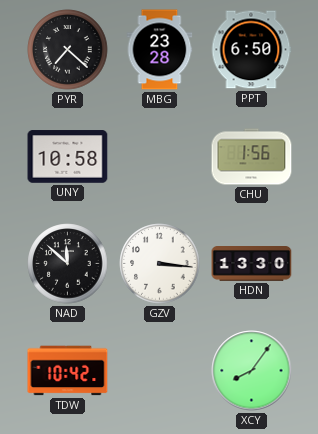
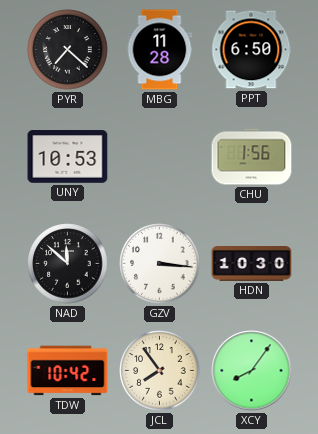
MBG: 23:28 -> 11:28
UNY: 10:58 -> 10:53
HDN: 13:30 -> 10:30
JCL: none -> 7:54
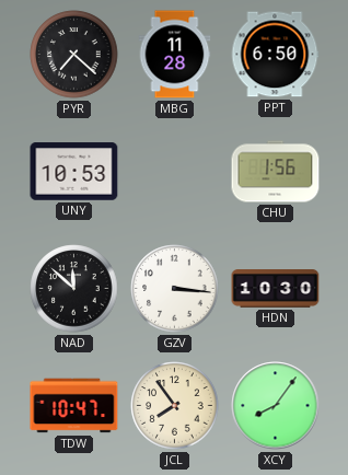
TDW: 10:42 -> 10:47
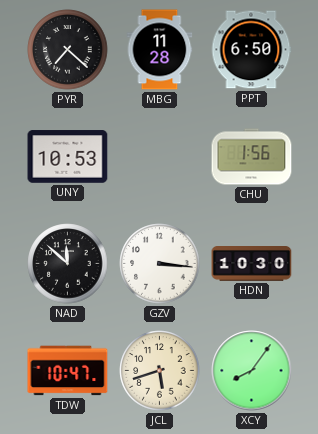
JCL: 7:54 -> 5:42
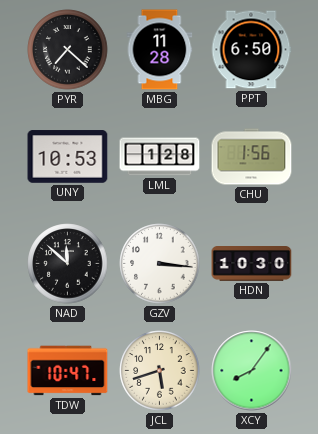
LML: none -> 1:28
